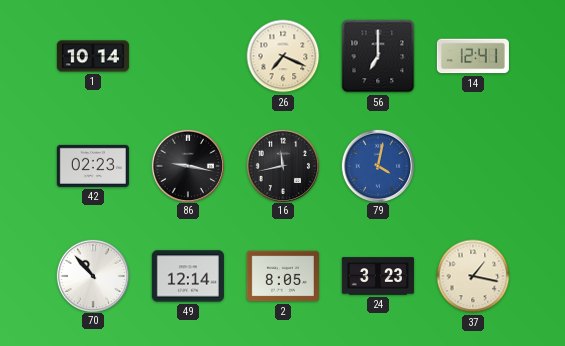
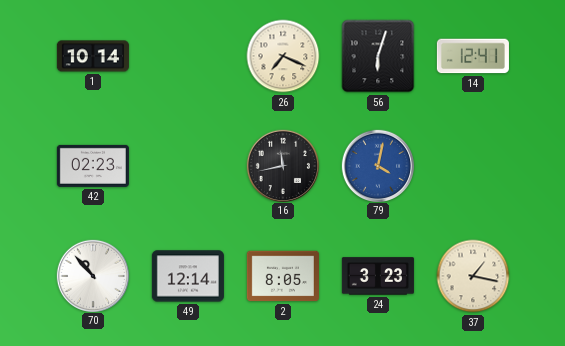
56: 7:00 -> 6:03
86: 9:17 -> none
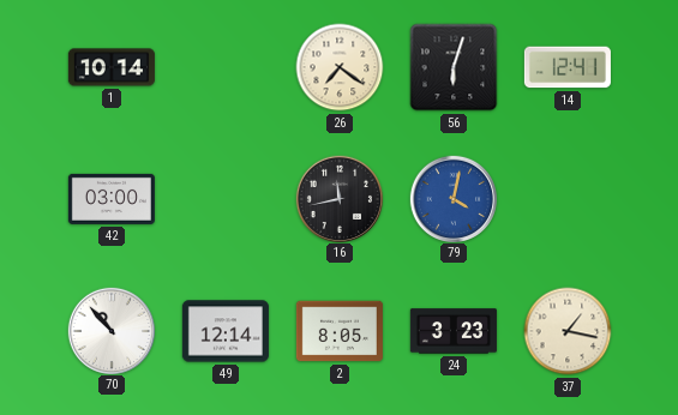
26: 7:19 -> 7:21
42: 02:23 -> 03:00
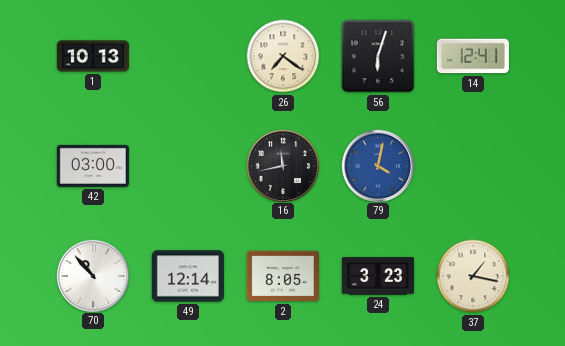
1: 10:14 -> 10:13
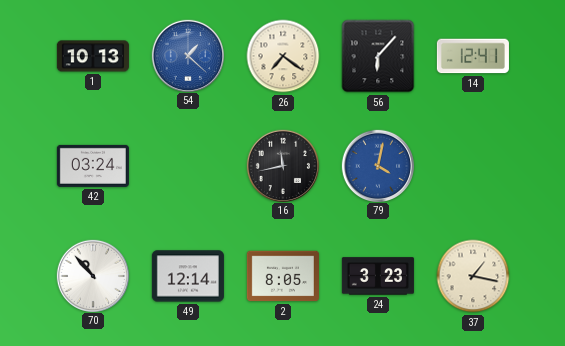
54: none -> 1:22
56: 6:03 -> 6:07
42: 03:00 -> 03:24
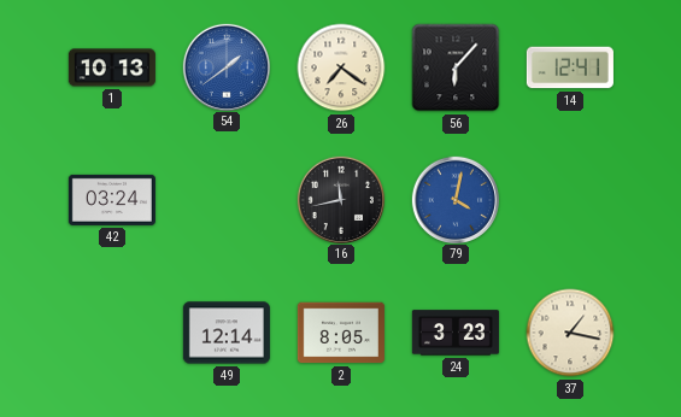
54: 1:22 -> 1:39
70: 10:53 -> none
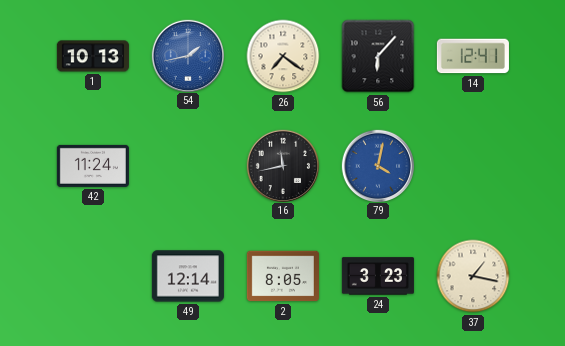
54: 1:39 -> 1:43
42: 03:24 -> 11:24
